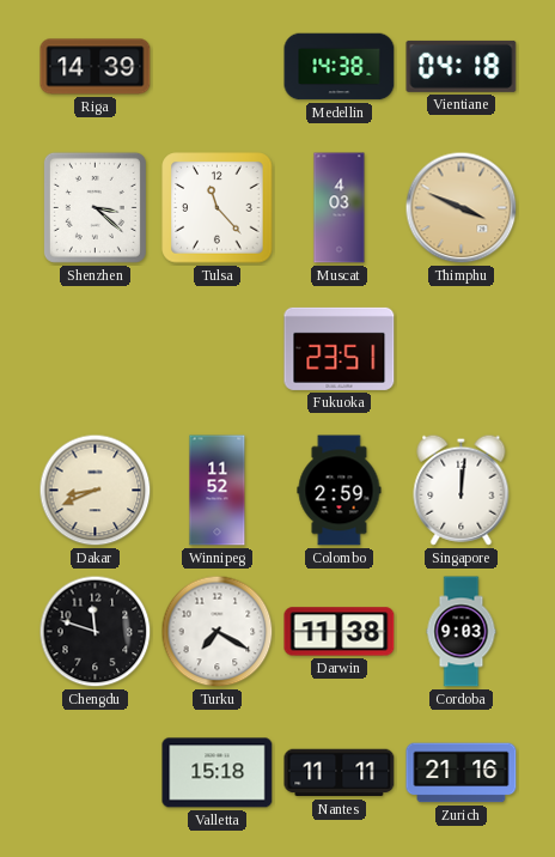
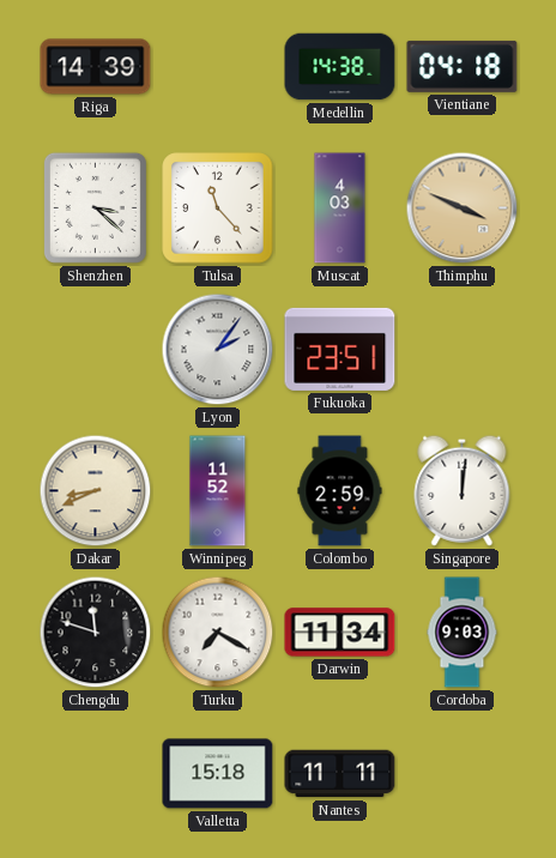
Lyon: none -> 2:06
Darwin: 11:38 -> 11:34
Zurich: 21:16 -> none
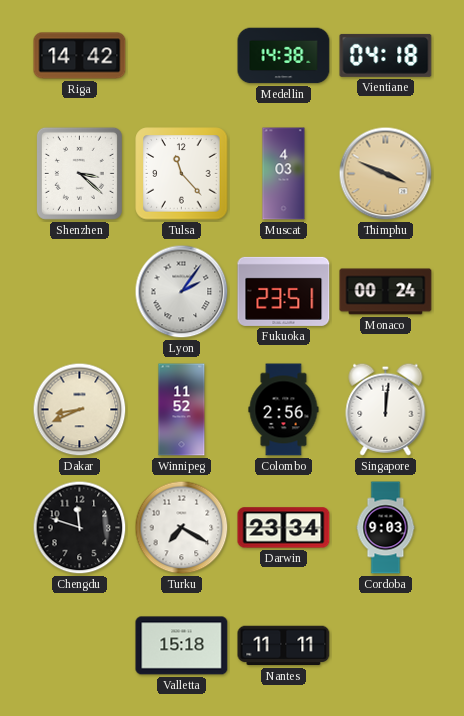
Riga: 14:39 -> 14:42
Monaco: none -> 00:24
Colombo: 2:59 -> 2:56
Darwin: 11:34 -> 23:34
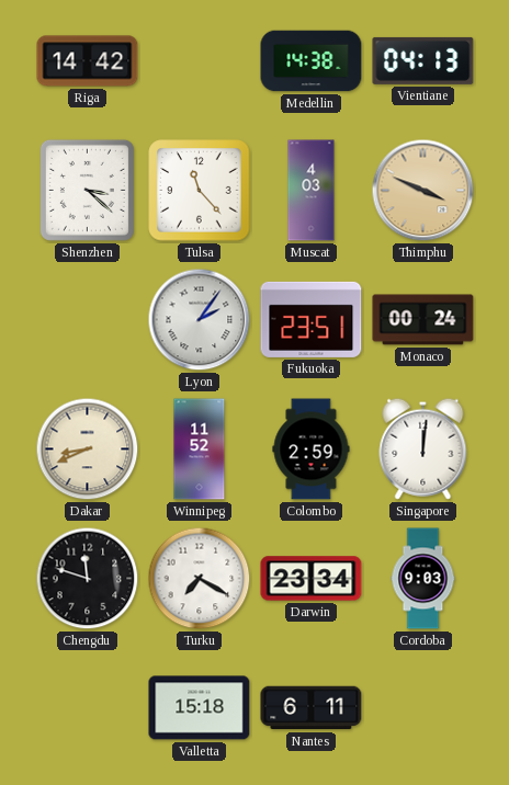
Vientiane: 04:18 -> 04:13
Colombo: 2:56 -> 2:59
Nantes: 11:11 -> 6:11
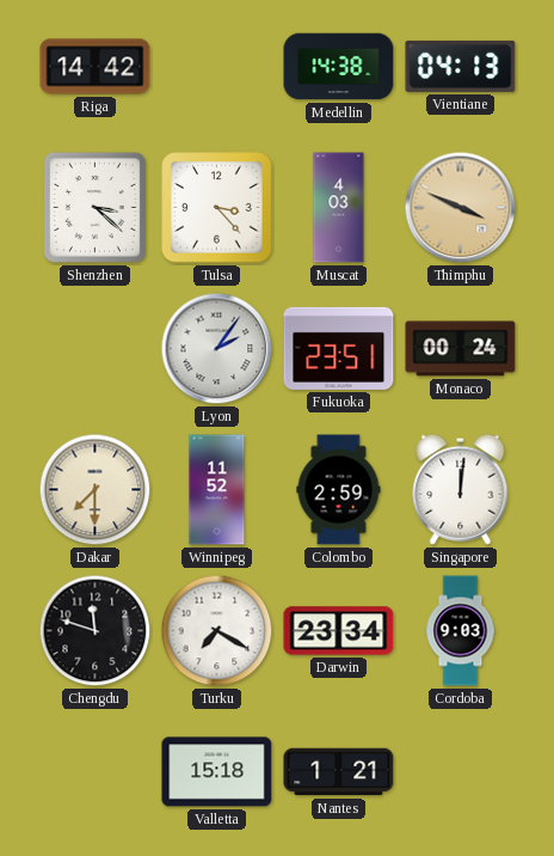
Tulsa: 11:23 -> 3:23
Dakar: 8:41 -> 7:30
Nantes: 6:11 -> 1:21
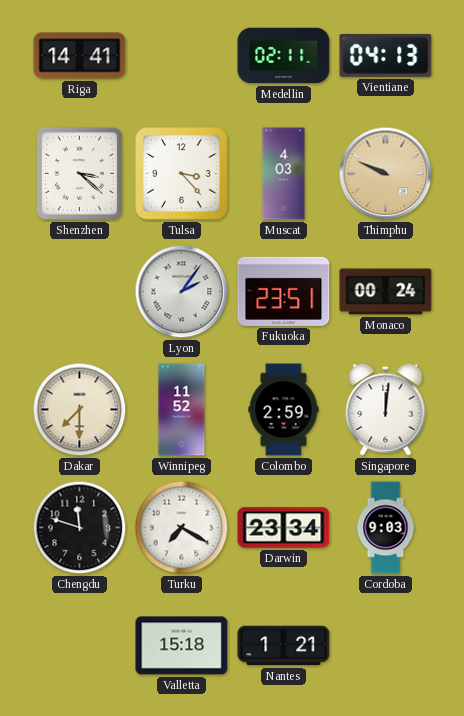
Riga: 14:42 -> 14:41
Medellin: 14:38 -> 02:11
Thimphu: 3:49 -> 9:49
